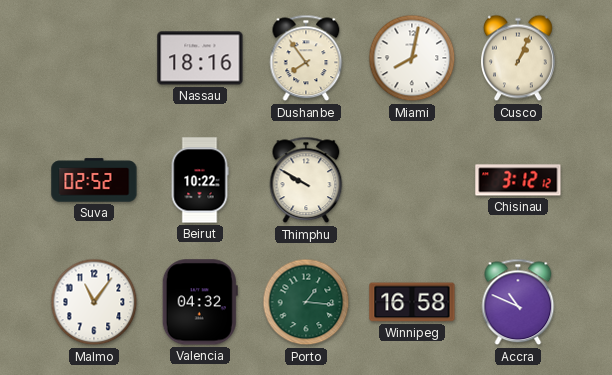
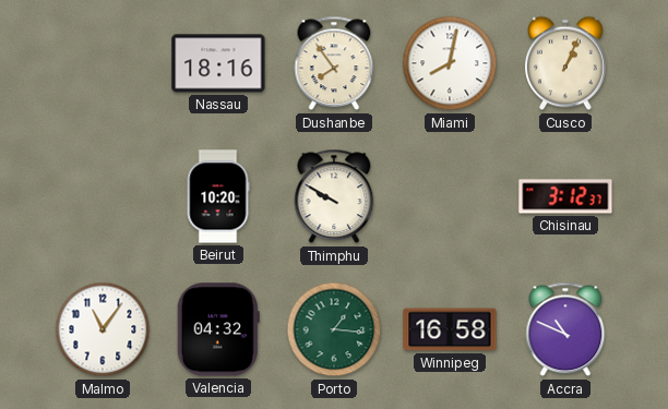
Suva: 02:52 -> none
Beirut: 10:22 -> 10:20
Chisinau: 3:12:12 -> 3:12:37
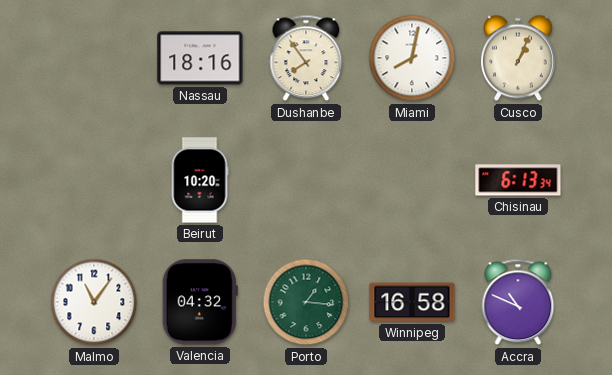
Thimphu: 9:50 -> none
Chisinau: 3:12 -> 6:13
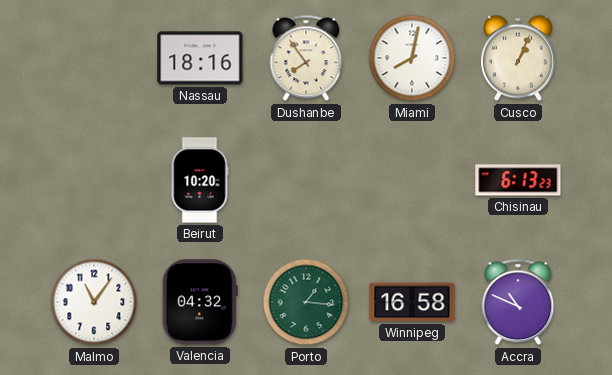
Chisinau: 6:13:34 -> 6:13:23
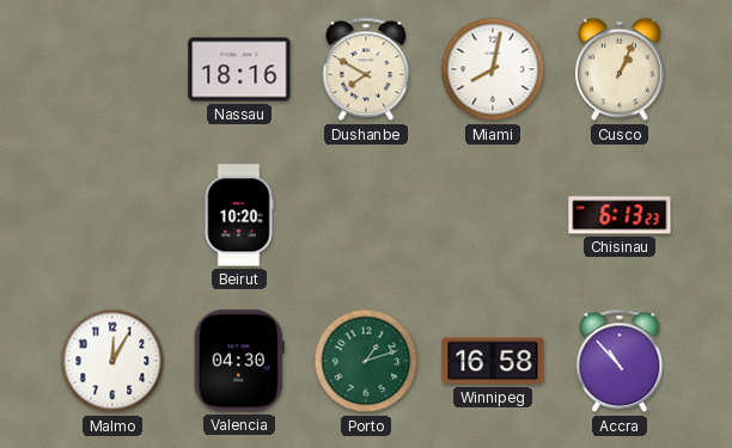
Dushanbe: 7:54 -> 7:50
Malmo: 11:06 -> 12:05
Valencia: 04:32 -> 04:30
Porto: 1:16 -> 1:12
Accra: 10:49 -> 10:53
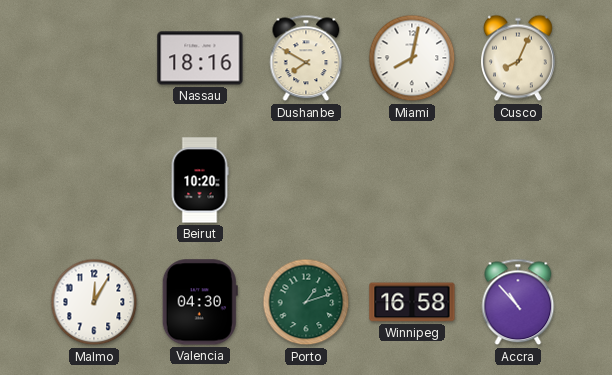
Cusco: 1:04 -> 8:04
Chisinau: 6:13 -> none
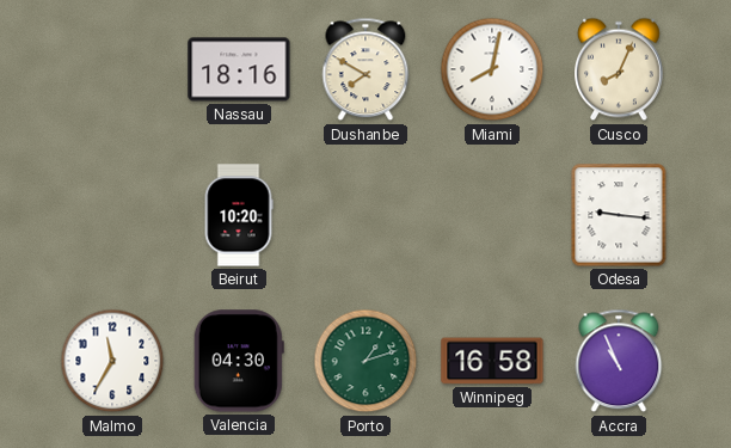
Odesa: none -> 9:16
Malmo: 12:05 -> 11:35
Accra: 10:53 -> 10:56
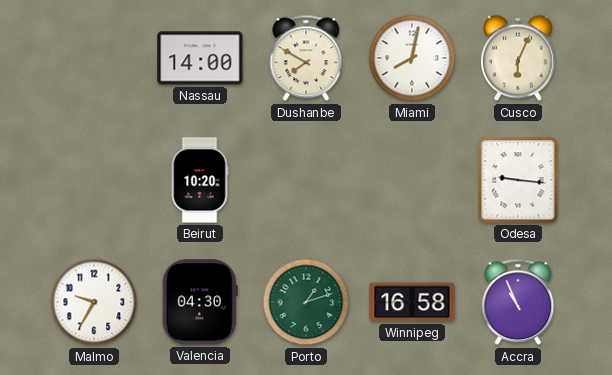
Nassau: 18:16 -> 14:00
Cusco: 8:04 -> 6:04
Malmo: 11:35 -> 9:35
